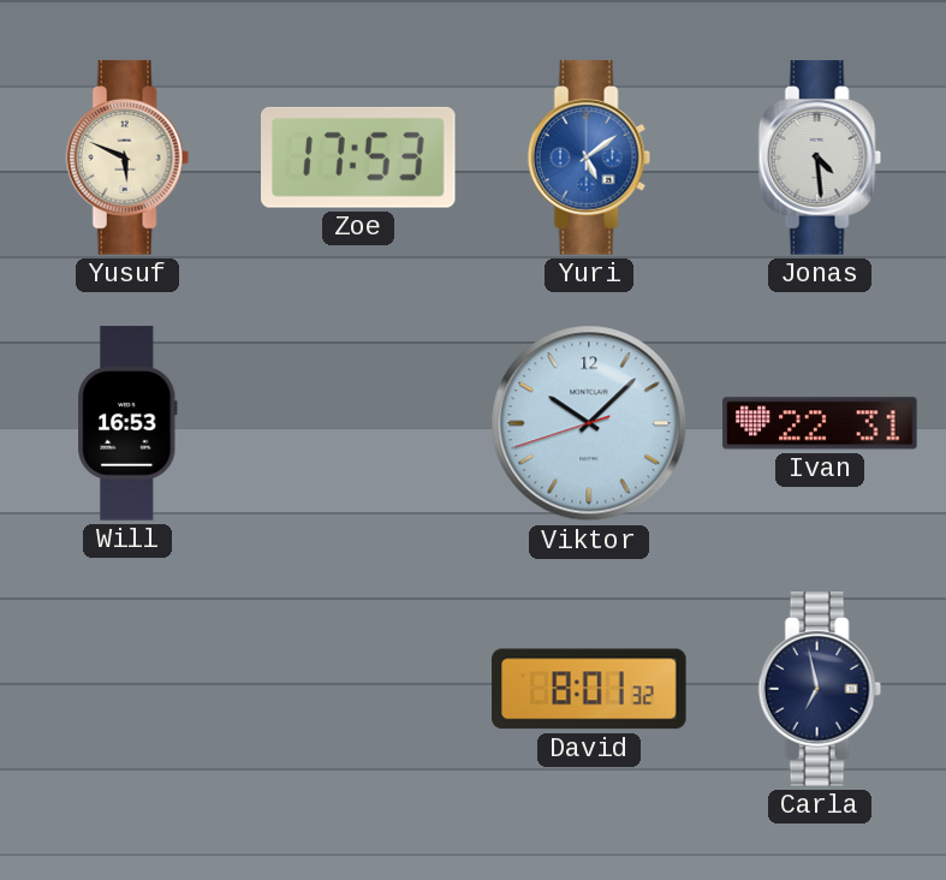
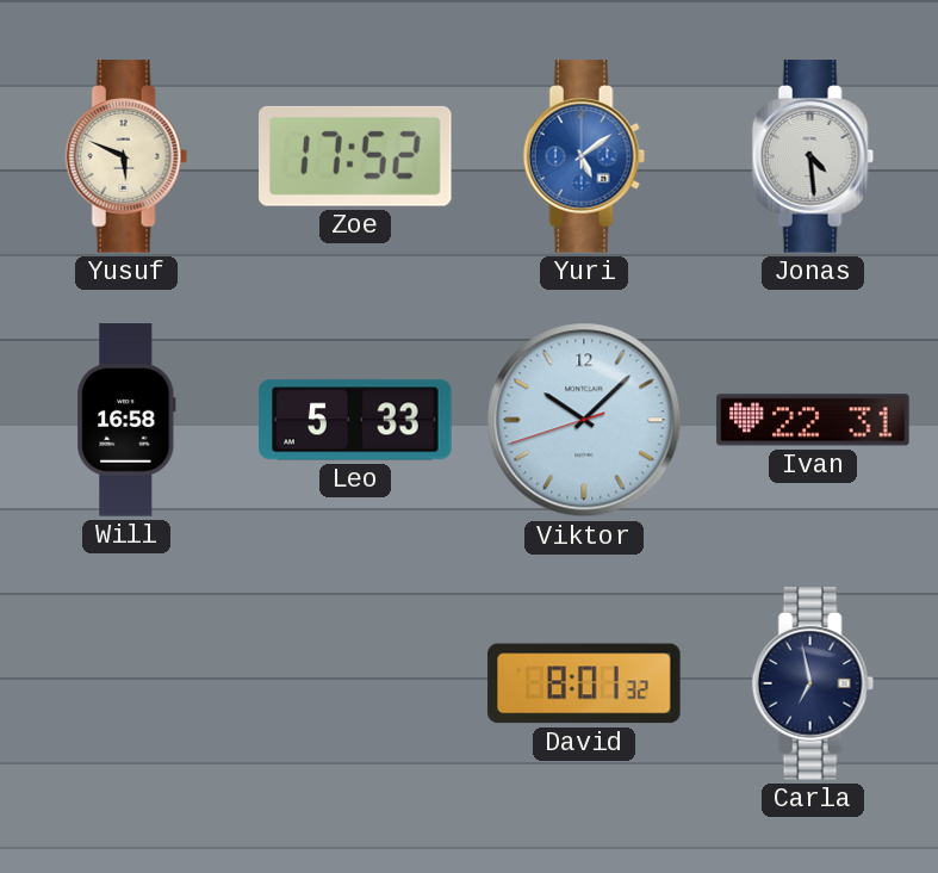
Zoe: 17:53 -> 17:52
Will: 16:53 -> 16:58
Leo: none -> 5:33
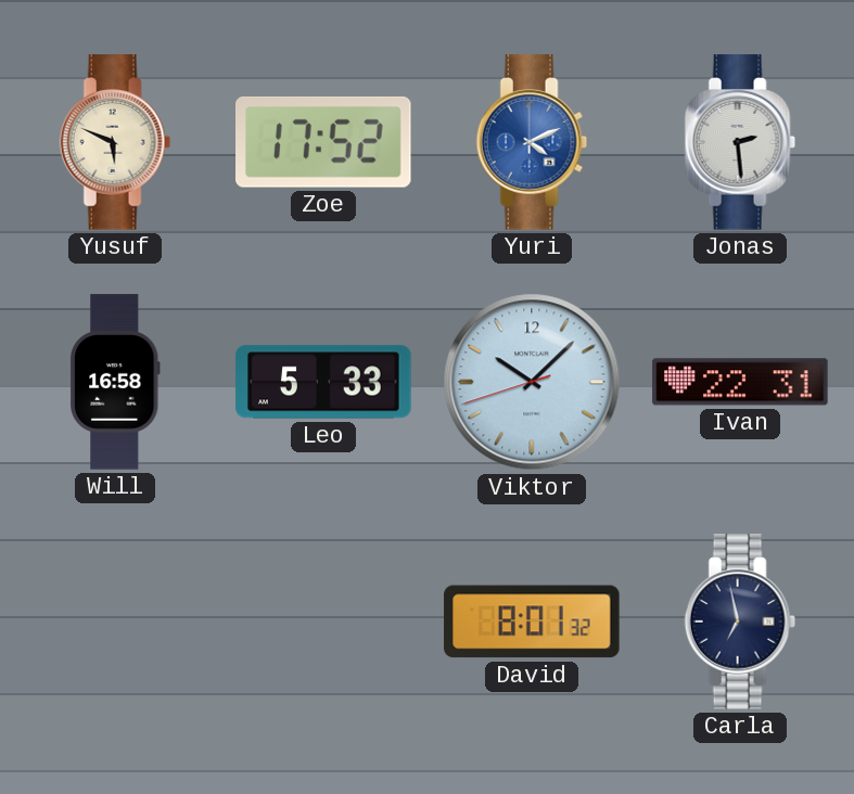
Yuri: 5:09 -> 4:11
Jonas: 4:29 -> 2:29
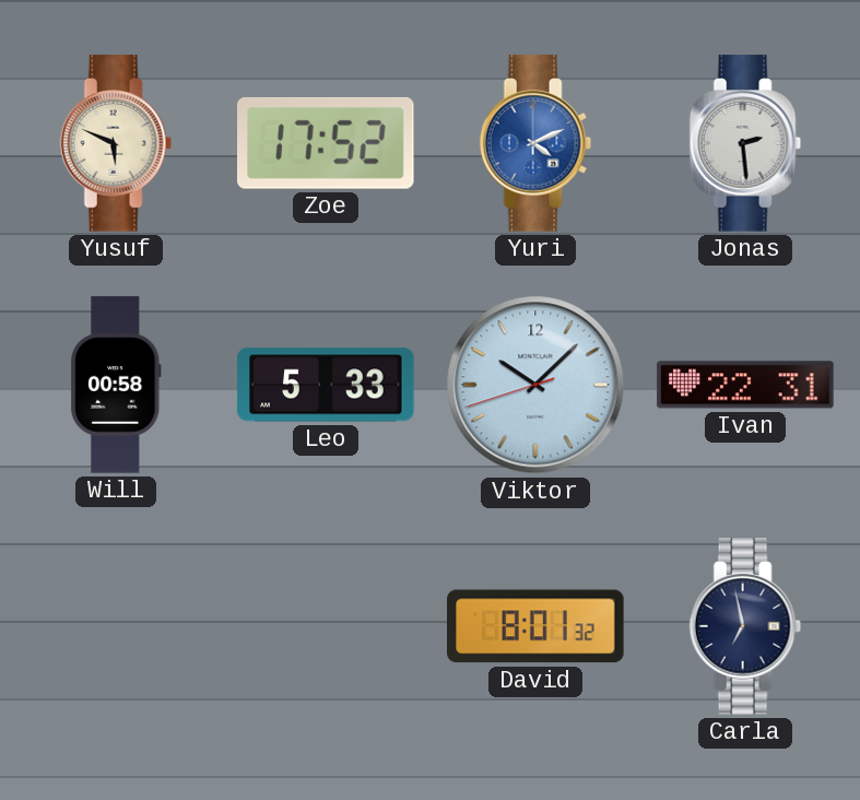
Will: 16:58 -> 00:58
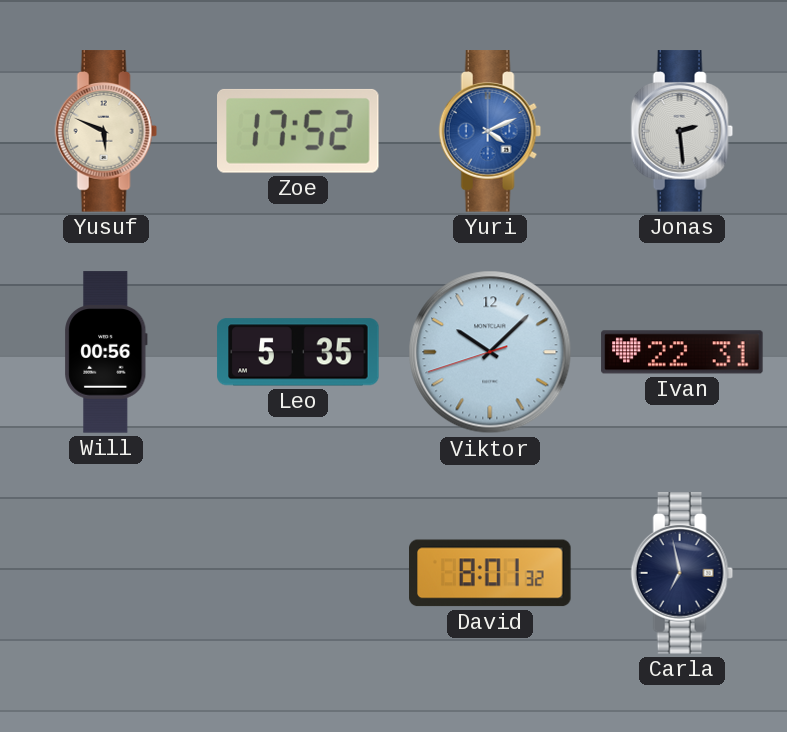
Will: 00:58 -> 00:56
Leo: 5:33 -> 5:35
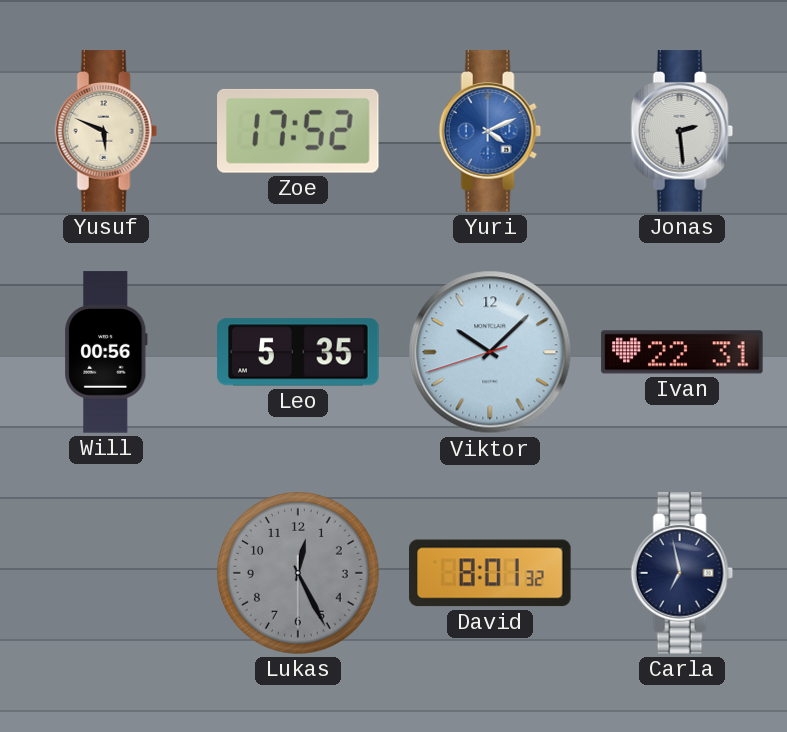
Lukas: none -> 12:25
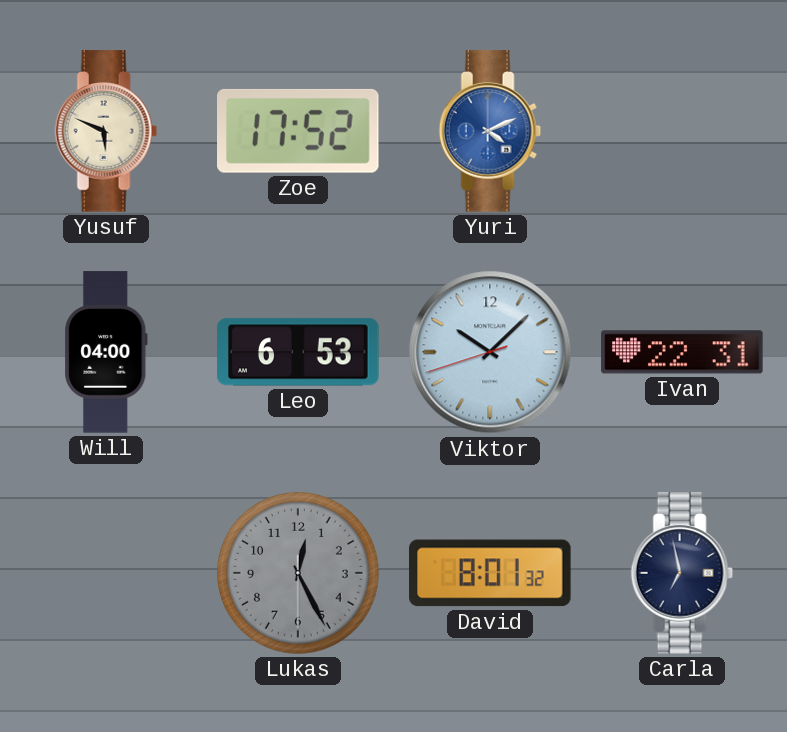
Jonas: 2:29 -> none
Will: 00:56 -> 04:00
Leo: 5:35 -> 6:53
